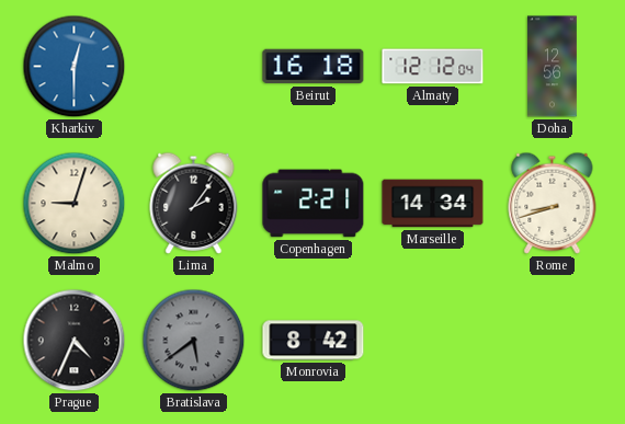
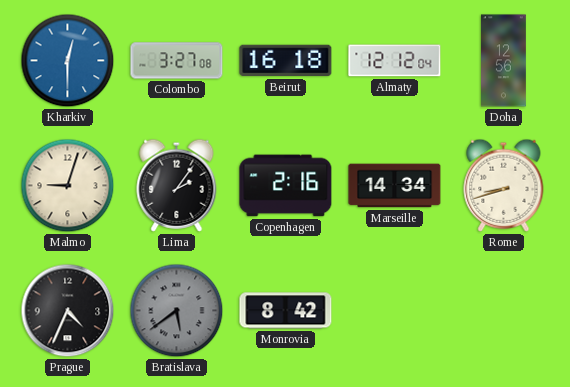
Colombo: none -> 3:27
Copenhagen: 2:21 -> 2:16
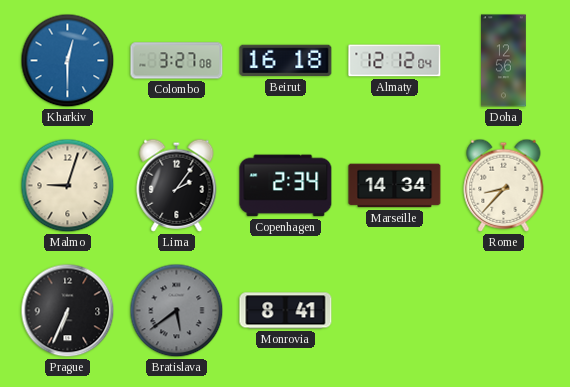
Copenhagen: 2:16 -> 2:34
Rome: 8:42 -> 8:37
Prague: 4:34 -> 6:34
Monrovia: 8:42 -> 8:41
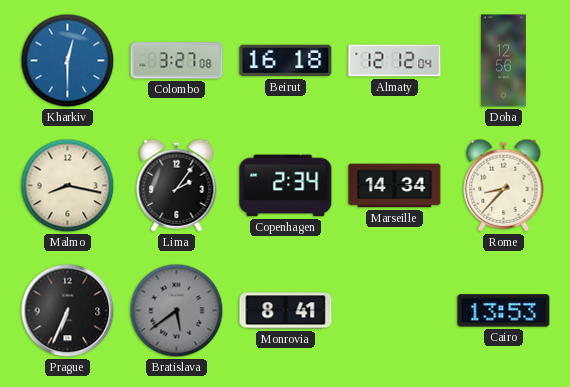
Malmo: 9:03 -> 8:17
Cairo: none -> 13:53
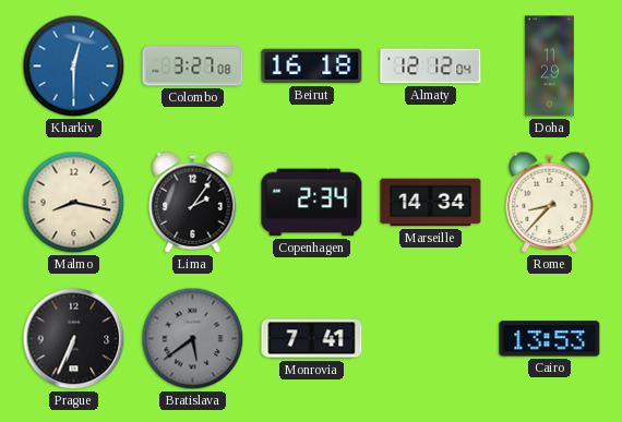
Doha: 12:56 -> 11:29
Monrovia: 8:41 -> 7:41
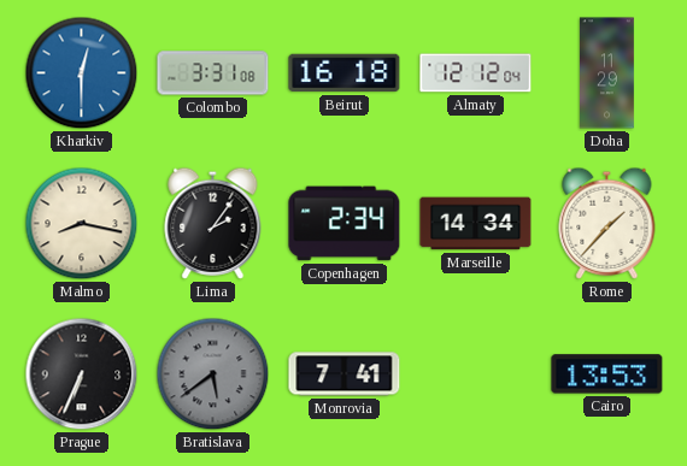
Colombo: 3:27 -> 3:31
Rome: 8:37 -> 1:37
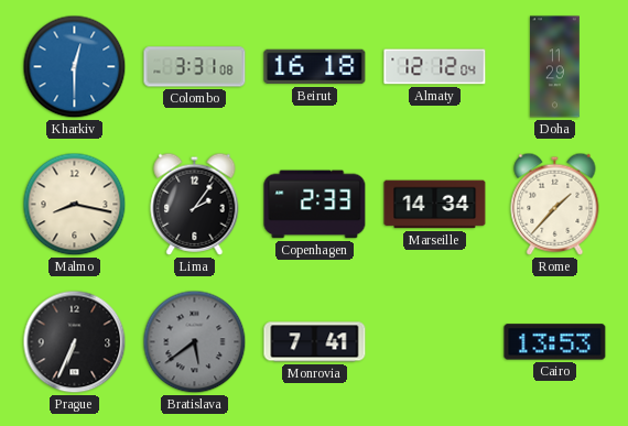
Copenhagen: 2:34 -> 2:33
